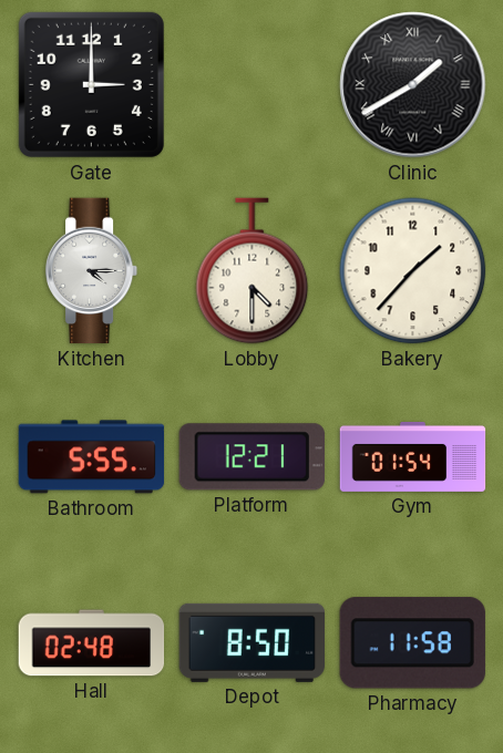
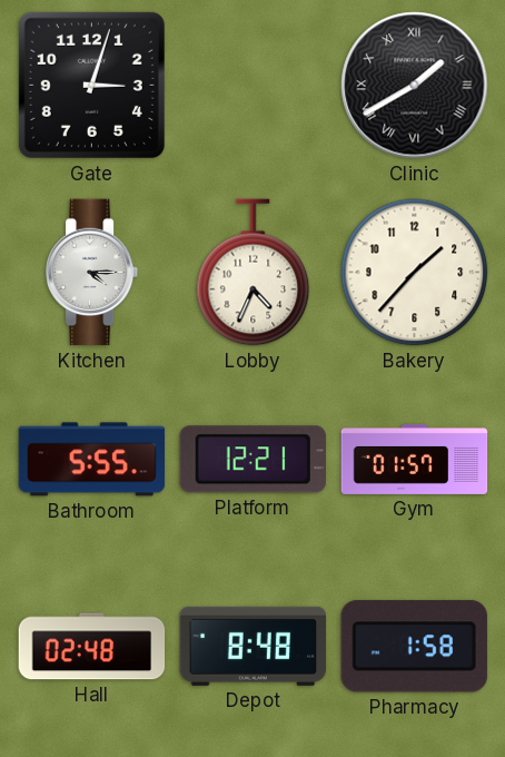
Gate: 3:00 -> 3:03
Lobby: 4:30 -> 4:34
Gym: 01:54 -> 01:57
Depot: 8:50 -> 8:48
Pharmacy: 11:58 -> 1:58
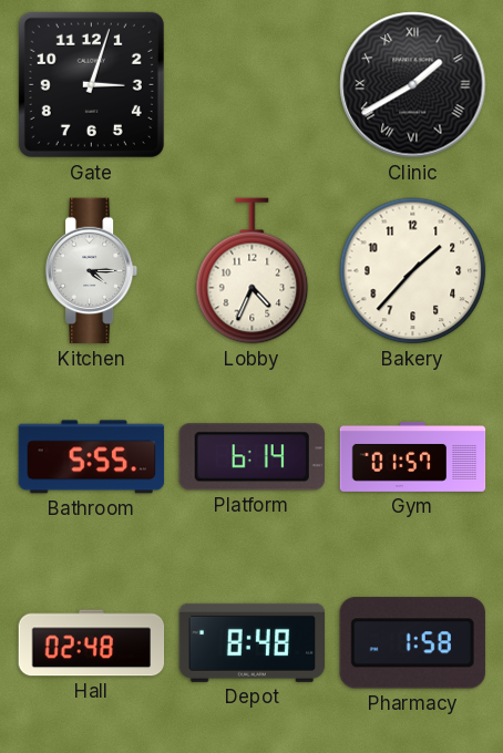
Platform: 12:21 -> 6:14
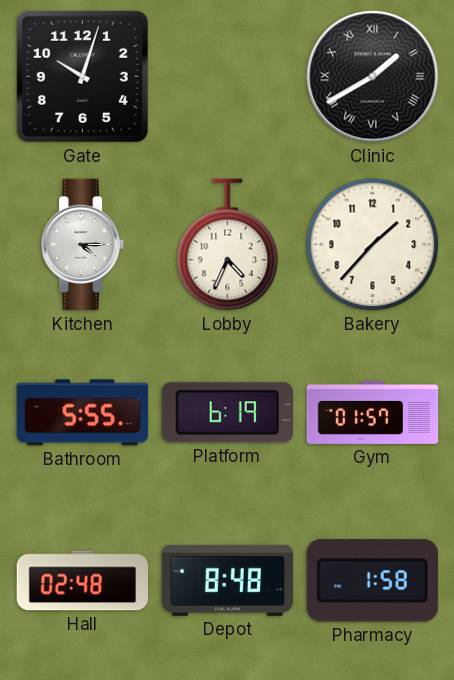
Gate: 3:03 -> 10:03
Platform: 6:14 -> 6:19
